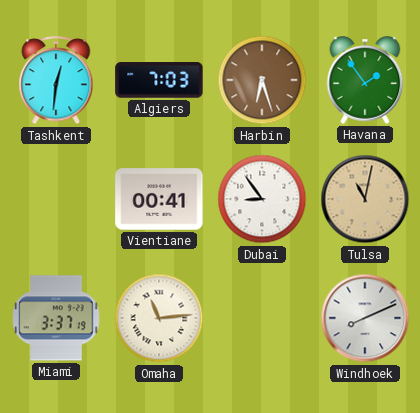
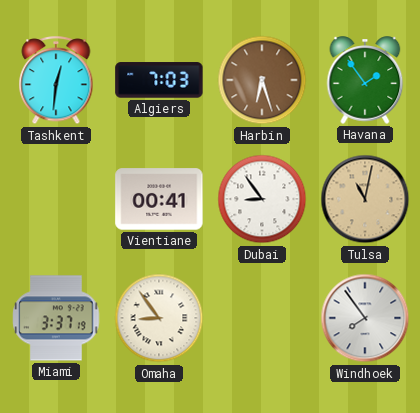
Omaha: 11:14 -> 8:54
Windhoek: 8:11 -> 7:54
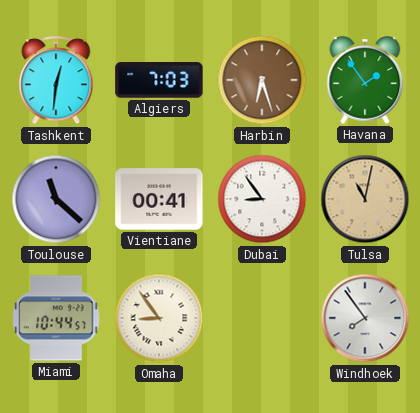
Toulouse: none -> 11:22
Miami: 3:37 -> 10:44
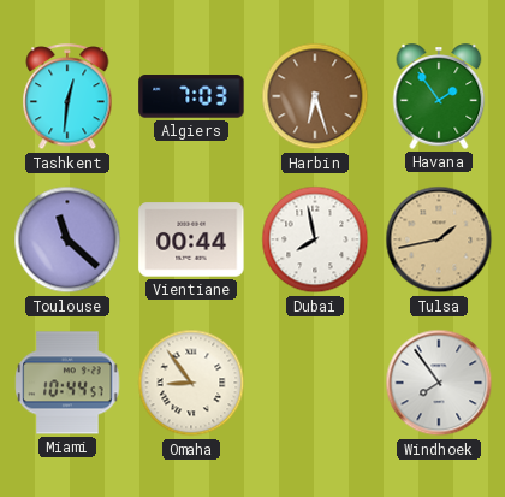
Vientiane: 00:41 -> 00:44
Dubai: 8:54 -> 7:58
Tulsa: 11:02 -> 1:43
